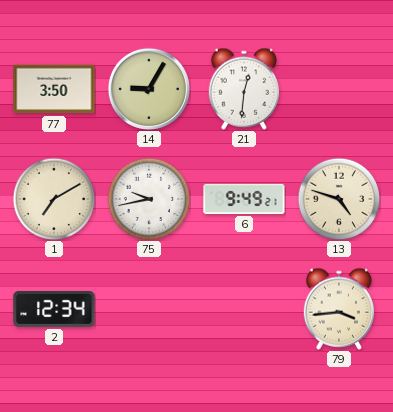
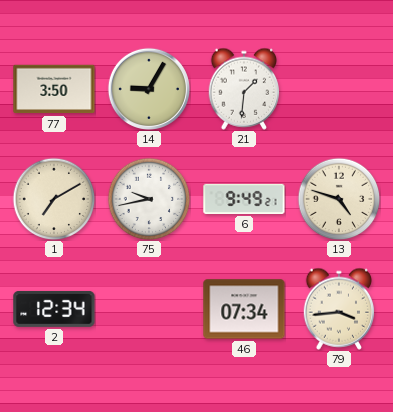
21: 12:31 -> 1:31
46: none -> 07:34
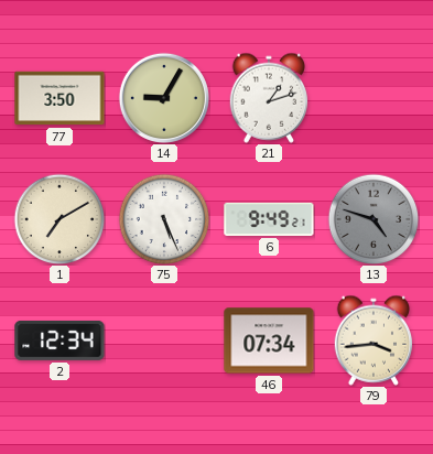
21: 1:31 -> 1:12
75: 9:43 -> 5:26
13 dial: cream -> grey
